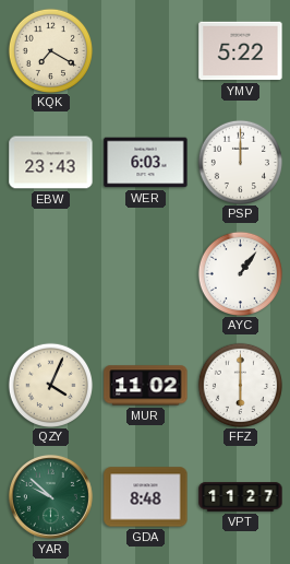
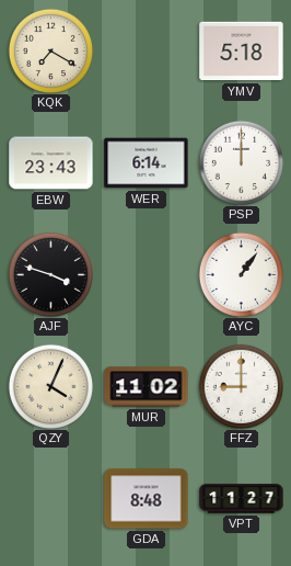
YMV: 5:22 -> 5:18
WER: 6:03 -> 6:14
AJF: none -> 3:48
FFZ: 6:00 -> 9:00
YAR: 9:52 -> none
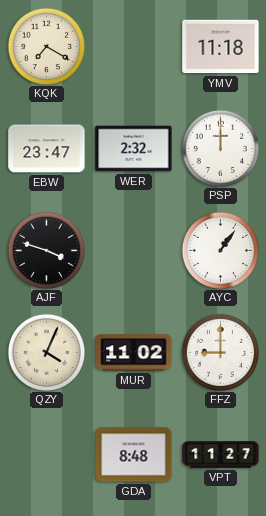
YMV: 5:18 -> 11:18
EBW: 23:43 -> 23:47
WER: 6:14 -> 2:32
